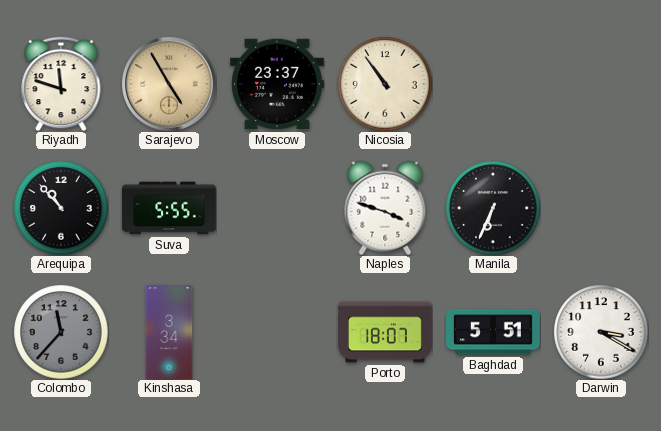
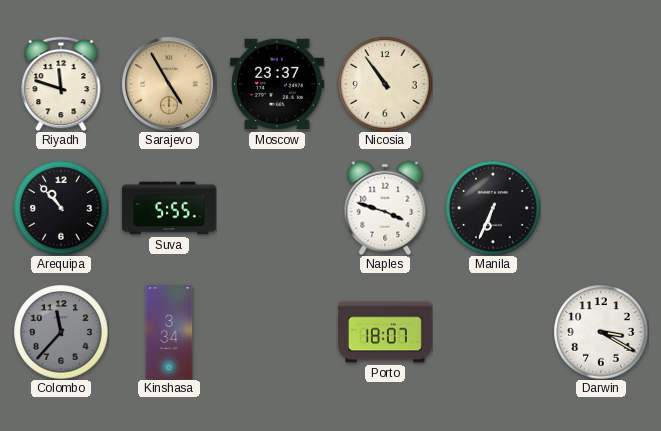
Baghdad: 5:51 -> none
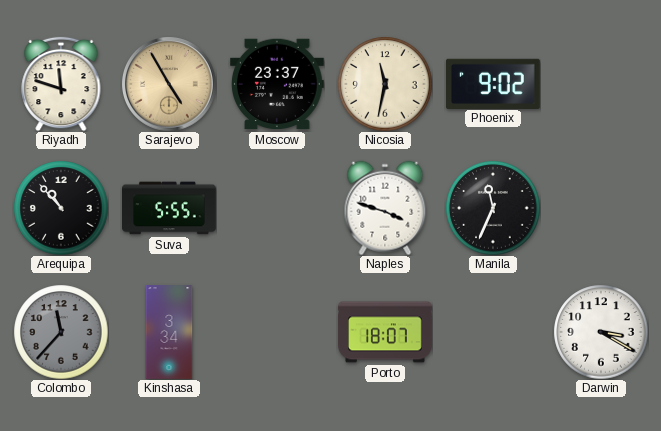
Nicosia: 10:54 -> 11:32
Phoenix: none -> 9:02
Manila: 6:34 -> 11:34
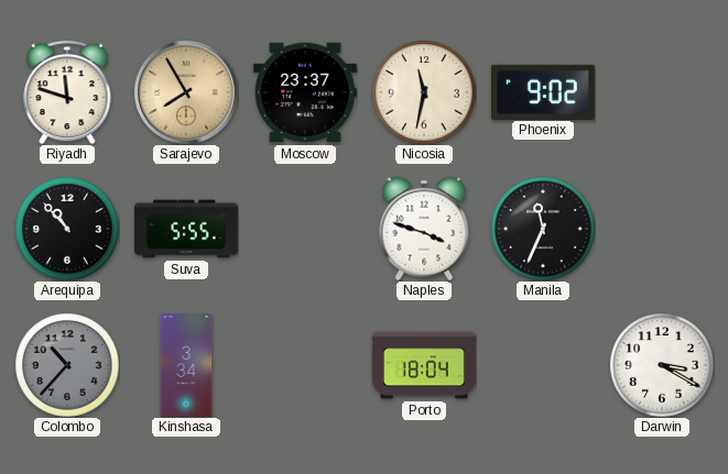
Sarajevo: 4:55 -> 7:55
Colombo: 11:37 -> 10:37
Porto: 18:07 -> 18:04
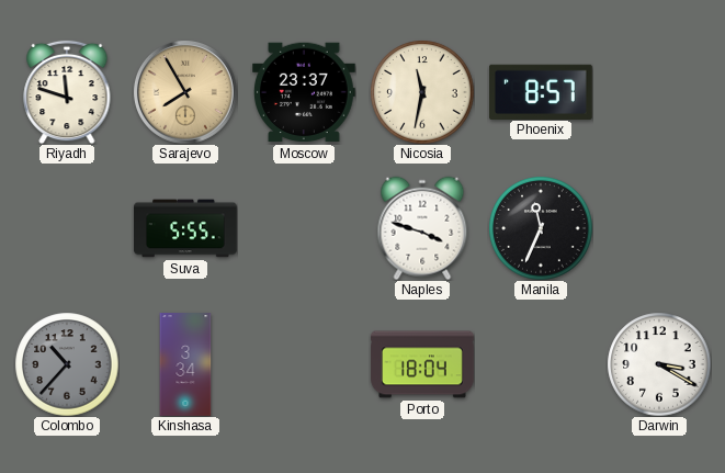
Phoenix: 9:02 -> 8:57
Arequipa: 10:53 -> none
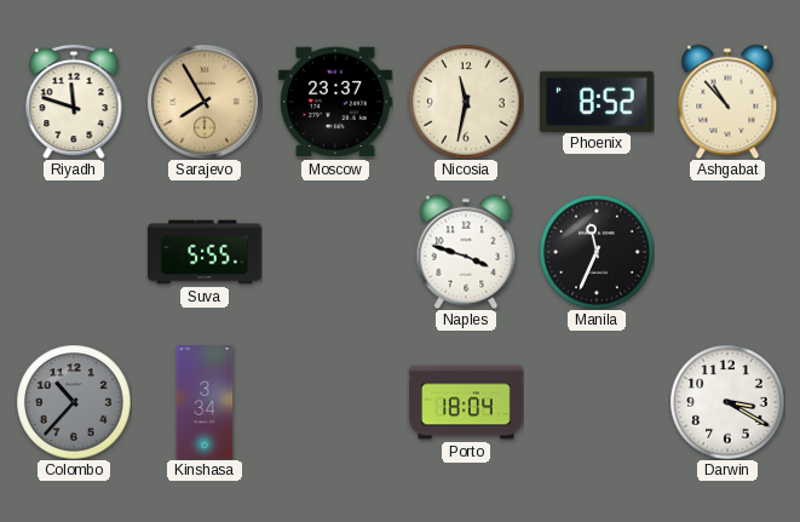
Phoenix: 8:57 -> 8:52
Ashgabat: none -> 10:53
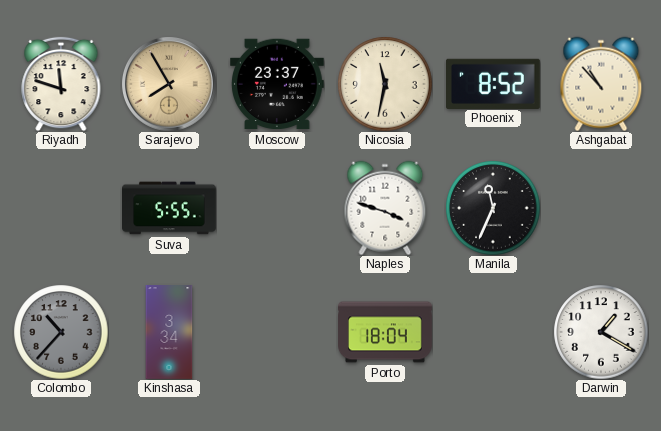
Darwin: 3:20 -> 1:20
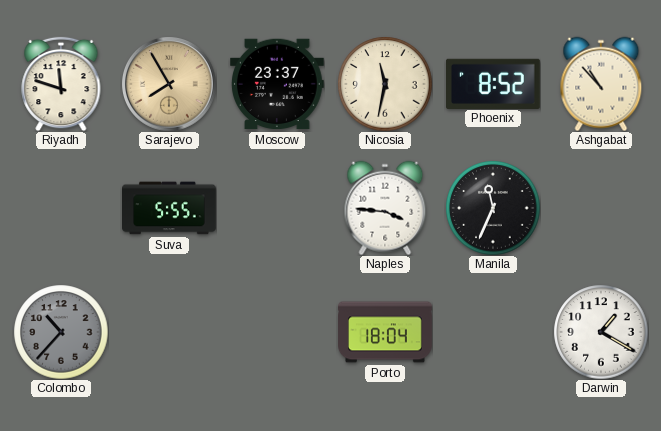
Naples: 3:48 -> 3:46
Kinshasa: 3:34 -> none
